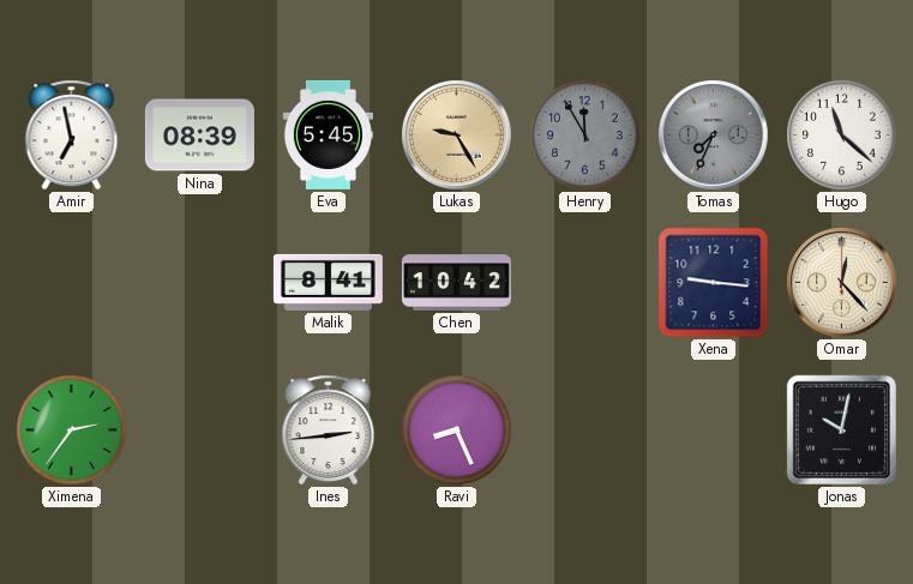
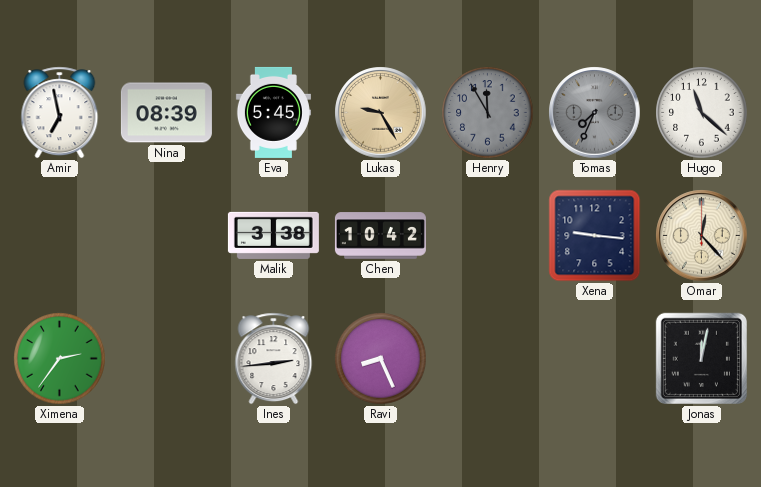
Malik: 8:41 -> 3:38
Jonas: 10:02 -> 12:02
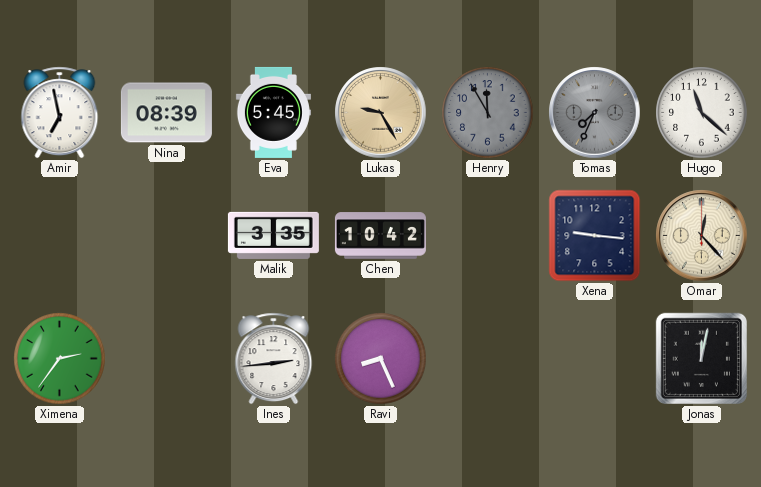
Malik: 3:38 -> 3:35
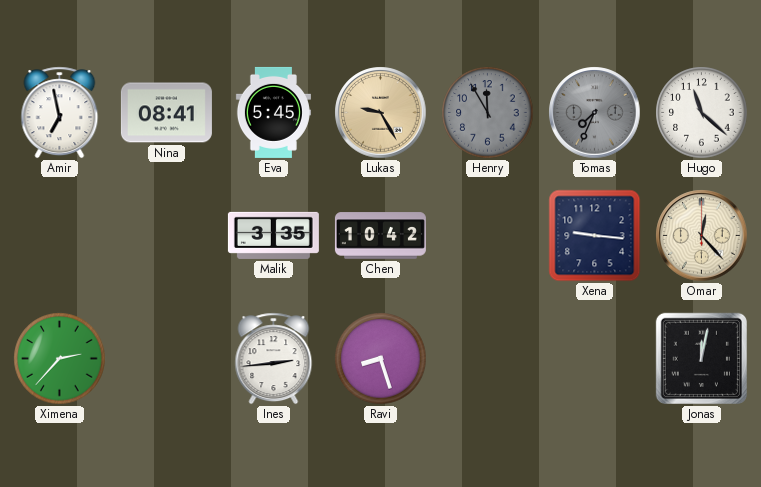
Nina: 08:39 -> 08:41
Ximena: 2:36 -> 2:37
Ravi: 8:26 -> 8:27
